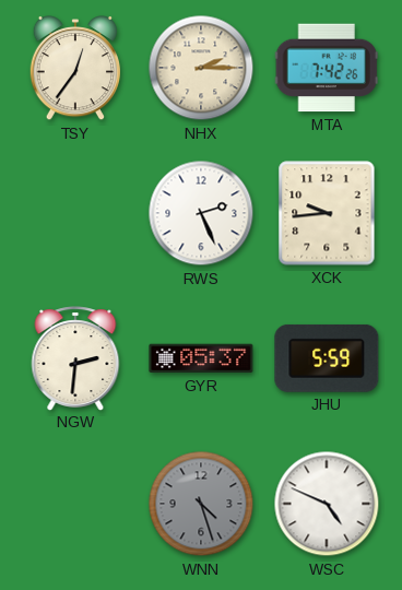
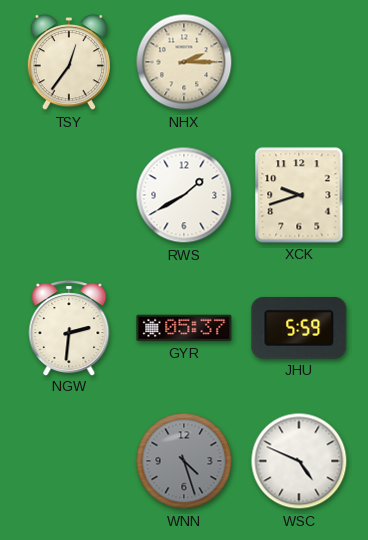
MTA: 7:42 -> none
RWS: 2:26 -> 1:40
XCK: 9:44 -> 9:42
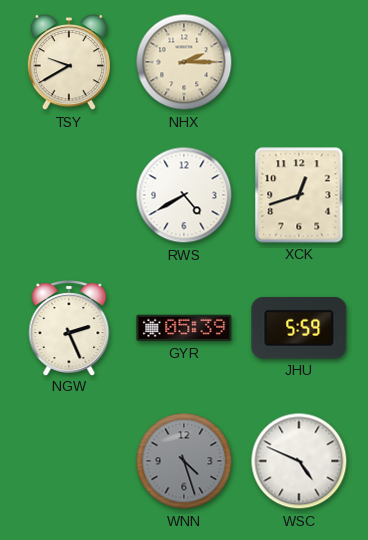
TSY: 12:36 -> 9:40
RWS: 1:40 -> 4:40
XCK: 9:42 -> 12:42
NGW: 2:31 -> 2:26
GYR: 05:37 -> 05:39
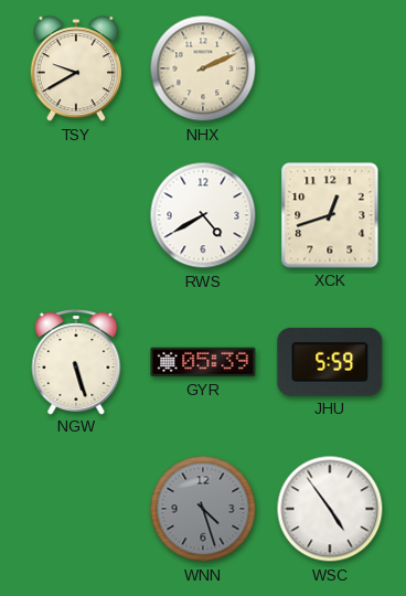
NHX: 2:15 -> 2:11
NGW: 2:26 -> 5:27
WSC: 4:49 -> 4:54
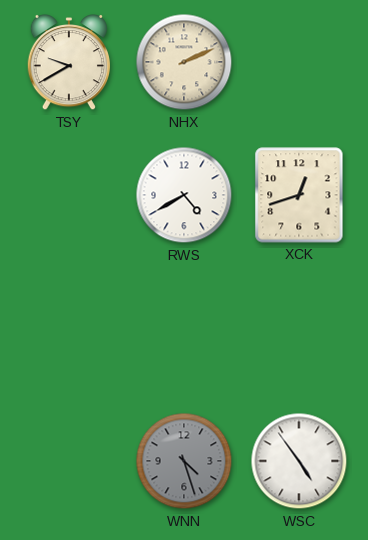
NGW: 5:27 -> none
GYR: 05:39 -> none
JHU: 5:59 -> none
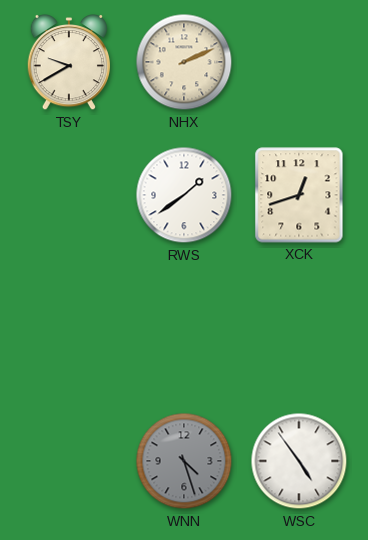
RWS: 4:40 -> 1:39
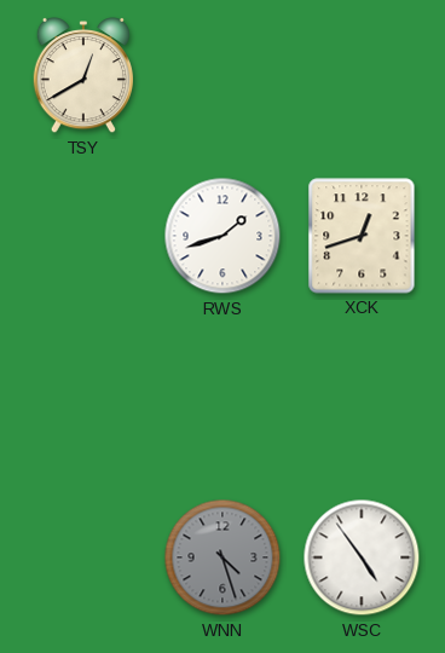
TSY: 9:40 -> 12:40
NHX: 2:11 -> none
RWS: 1:39 -> 1:42
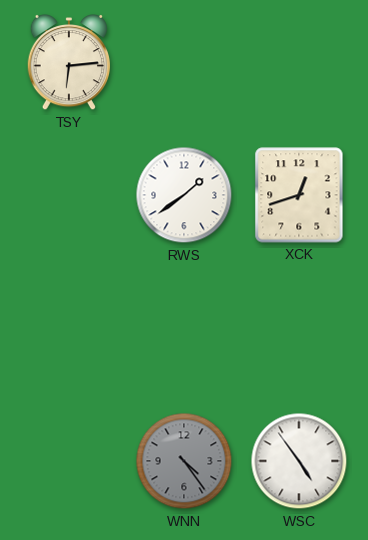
TSY: 12:40 -> 6:14
RWS: 1:42 -> 1:39
WNN: 4:27 -> 4:24
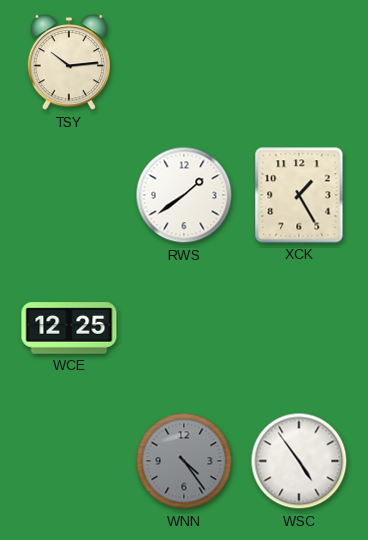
TSY: 6:14 -> 10:14
XCK: 12:42 -> 1:25
WCE: none -> 12:25
